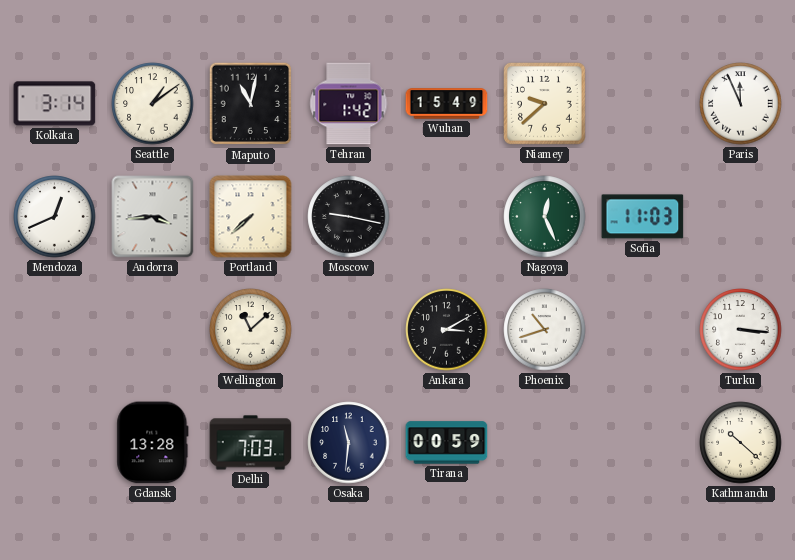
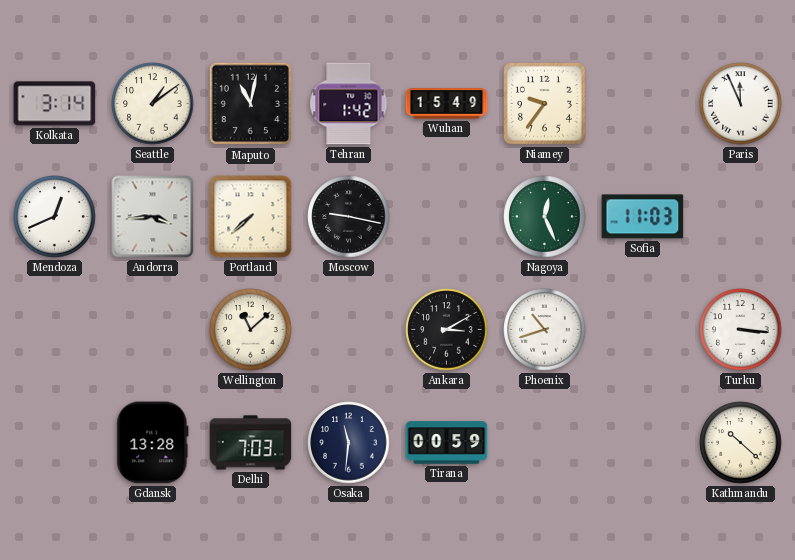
Niamey: 9:38 -> 9:36
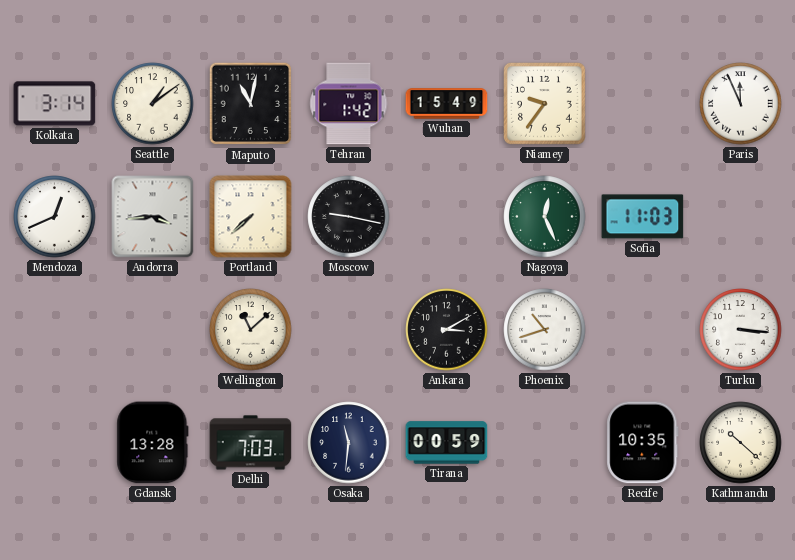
Recife: none -> 10:35
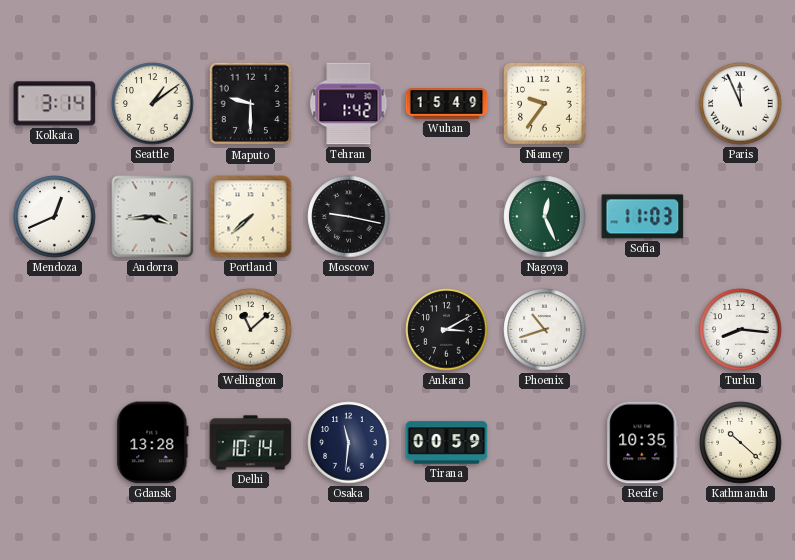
Maputo: 11:02 -> 9:30
Turku: 3:16 -> 8:16
Delhi: 7:03 -> 10:14
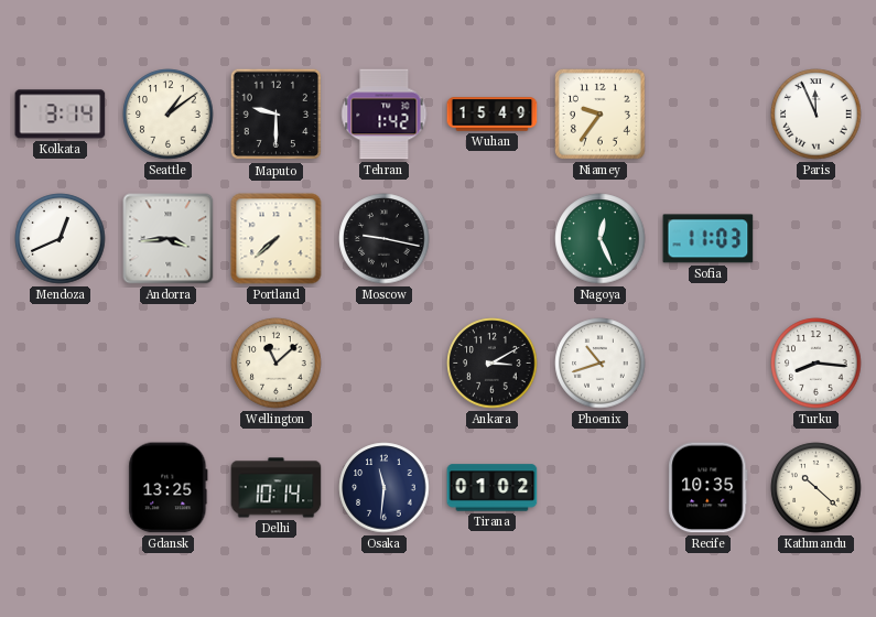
Gdansk: 13:28 -> 13:25
Tirana: 00:59 -> 01:02
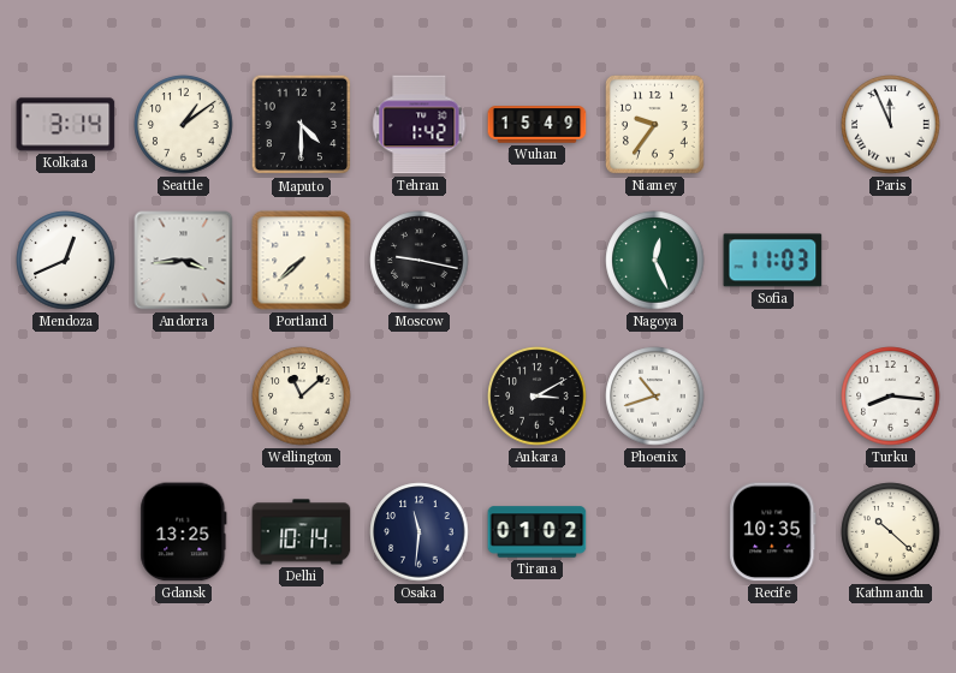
Maputo: 9:30 -> 4:30
